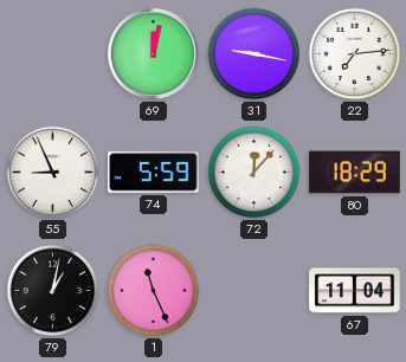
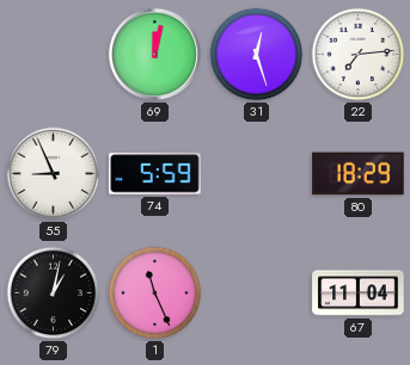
31: 9:17 -> 12:27
72: 12:07 -> none
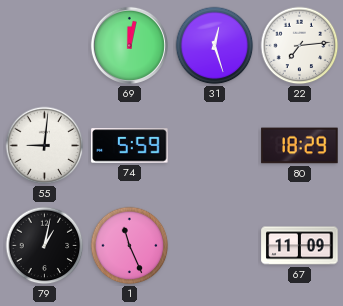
55: 8:56 -> 9:01
67: 11:04 -> 11:09
